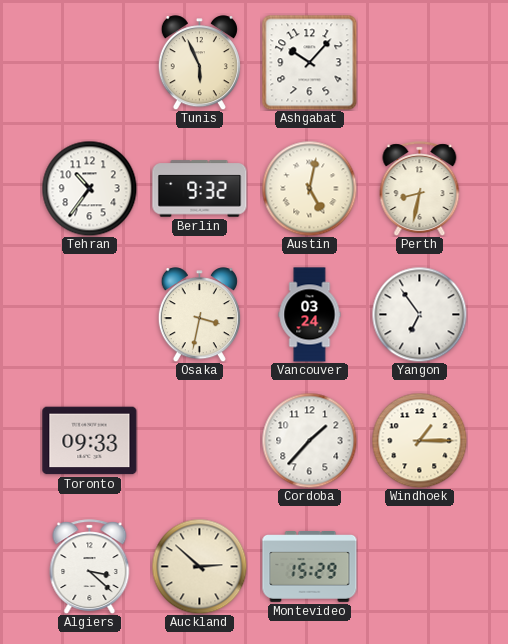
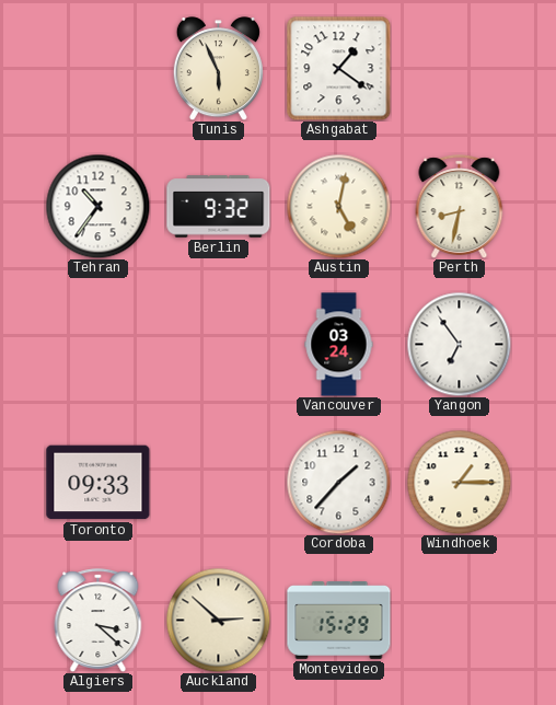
Ashgabat: 10:07 -> 1:21
Osaka: 3:32 -> none
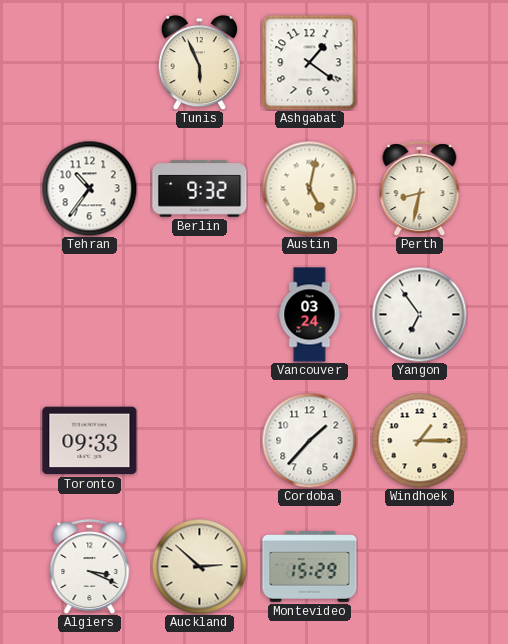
Algiers: 3:22 -> 3:19
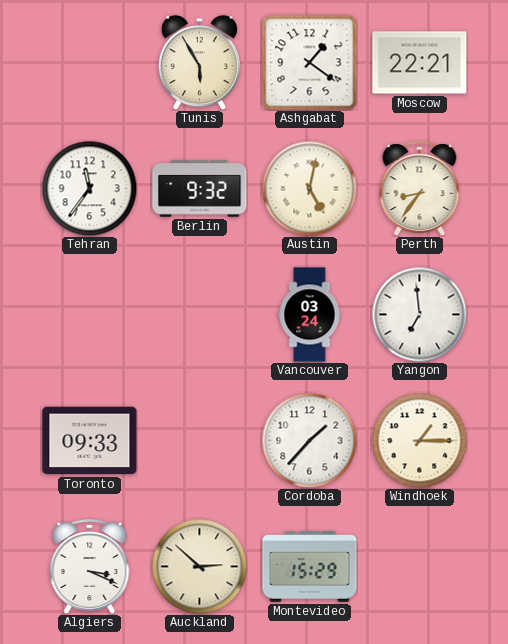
Tunis: 5:56 -> 5:55
Moscow: none -> 22:21
Tehran: 10:36 -> 11:36
Perth: 8:32 -> 8:36
Yangon: 6:54 -> 6:59
